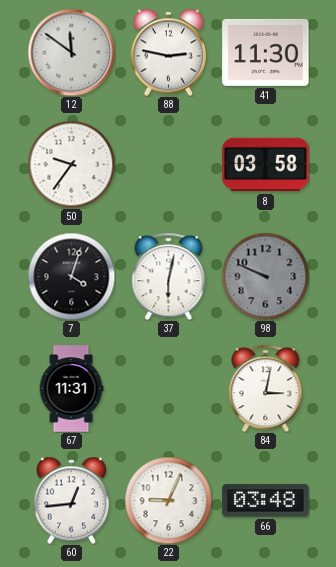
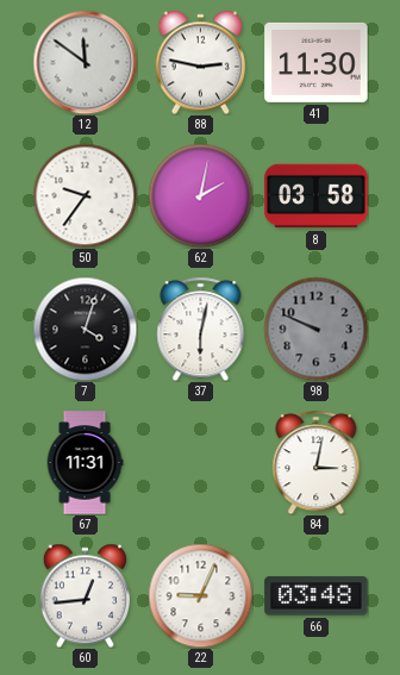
62: none -> 2:02
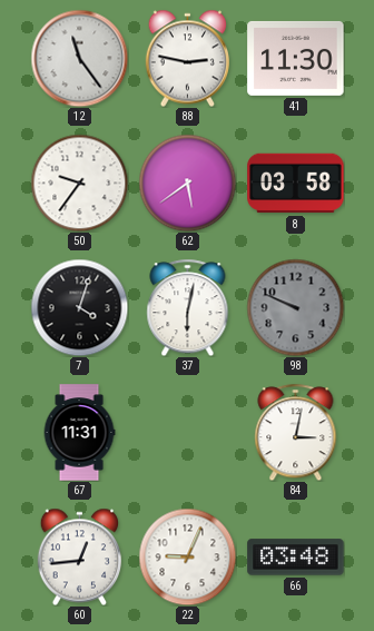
12: 11:51 -> 11:24
62: 2:02 -> 5:39
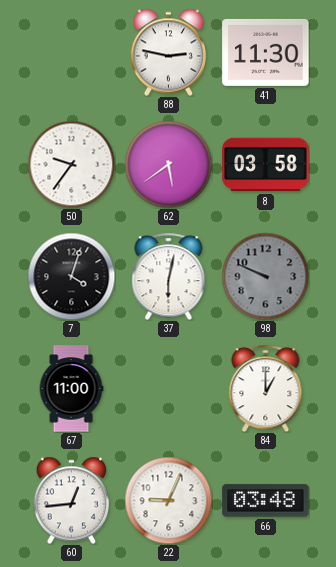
12: 11:24 -> none
67: 11:31 -> 11:00
84: 3:02 -> 1:00
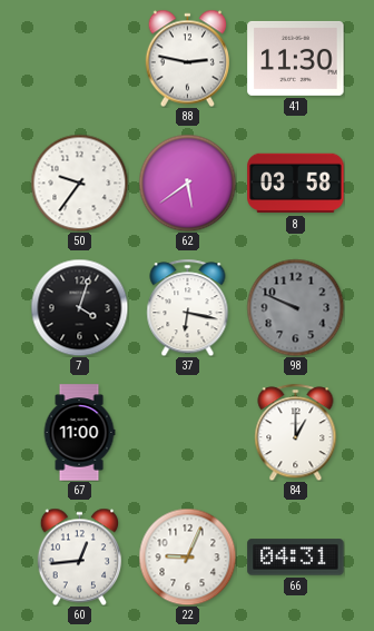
37: 6:02 -> 6:17
66: 03:48 -> 04:31
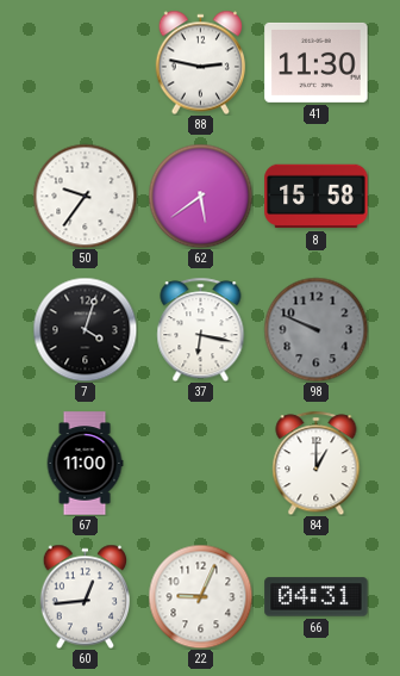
8: 03:58 -> 15:58
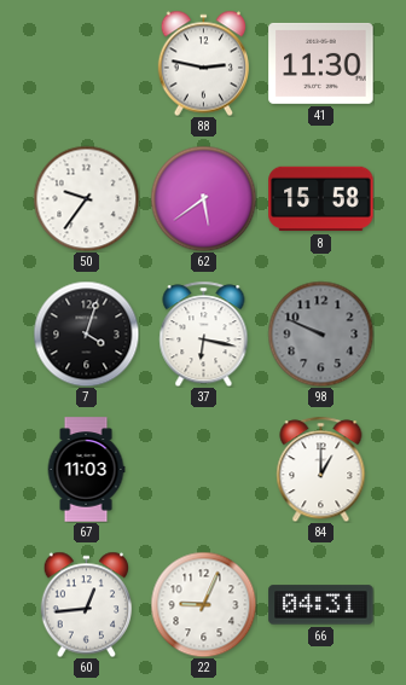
67: 11:00 -> 11:03
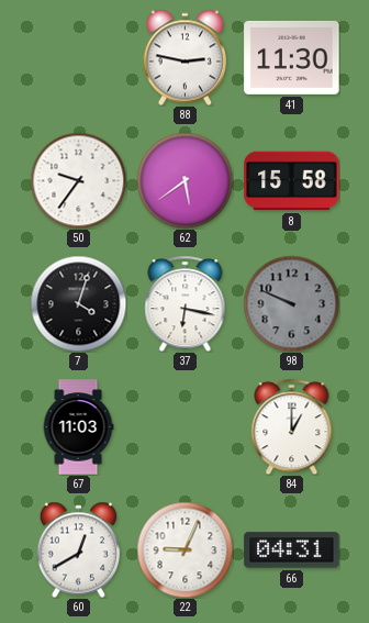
60: 12:44 -> 12:40
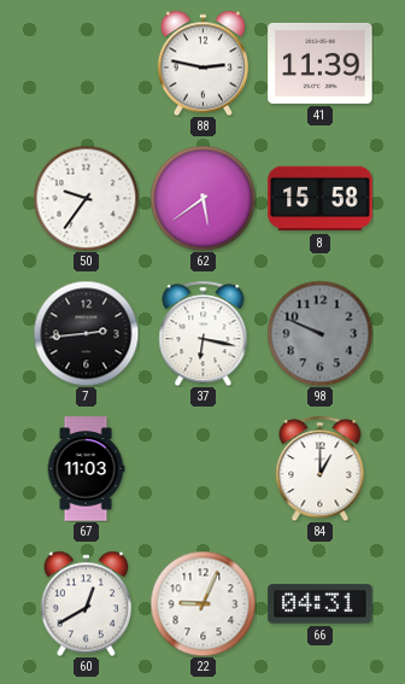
41: 11:30 -> 11:39
7: 4:03 -> 2:44
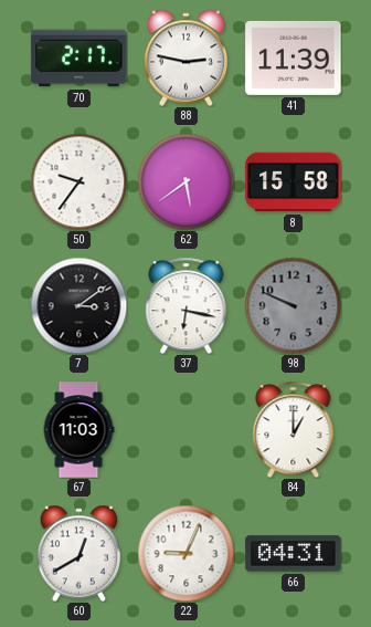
70: none -> 2:17
7: 2:44 -> 3:09
